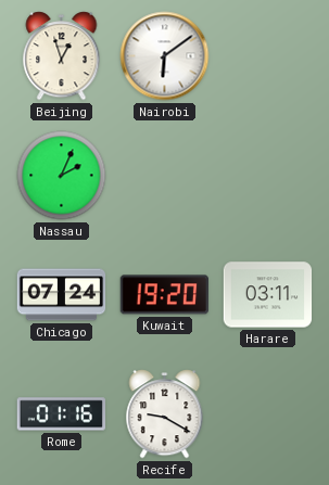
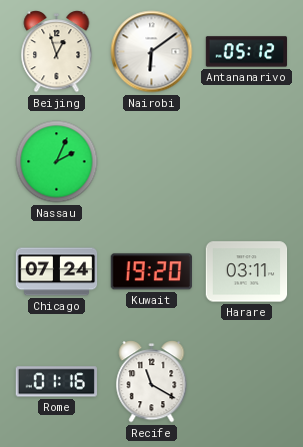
Antananarivo: none -> 05:12
Recife: 9:20 -> 11:20
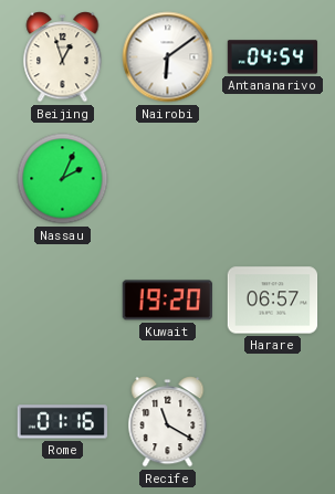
Antananarivo: 05:12 -> 04:54
Chicago: 07:24 -> none
Harare: 03:11 -> 06:57
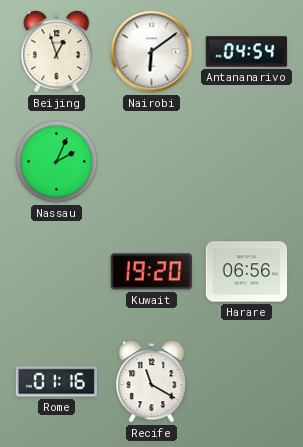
Harare: 06:57 -> 06:56
